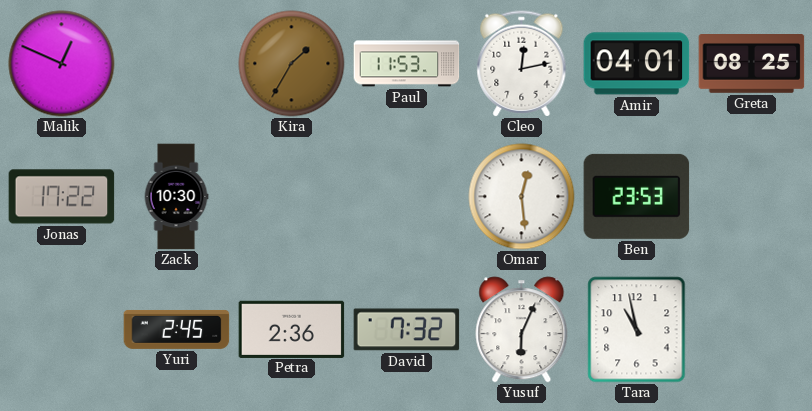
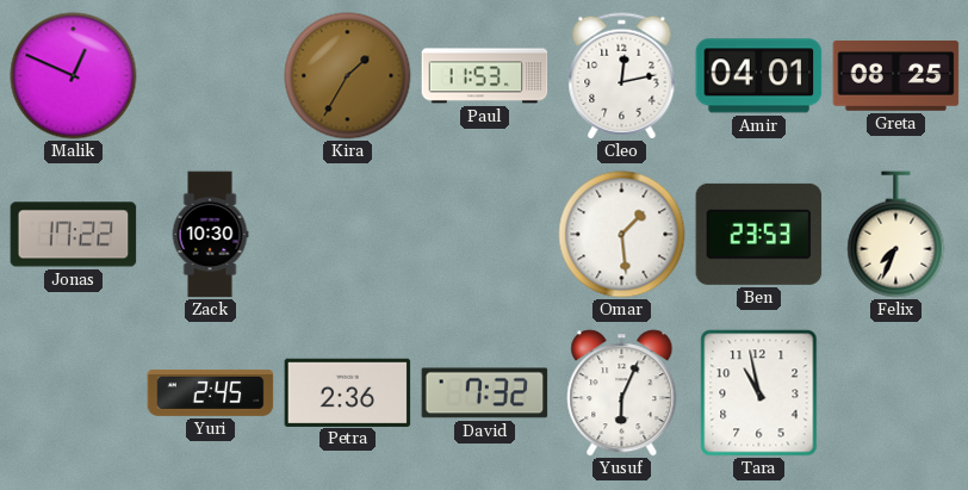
Omar: 12:29 -> 1:29
Felix: none -> 7:34
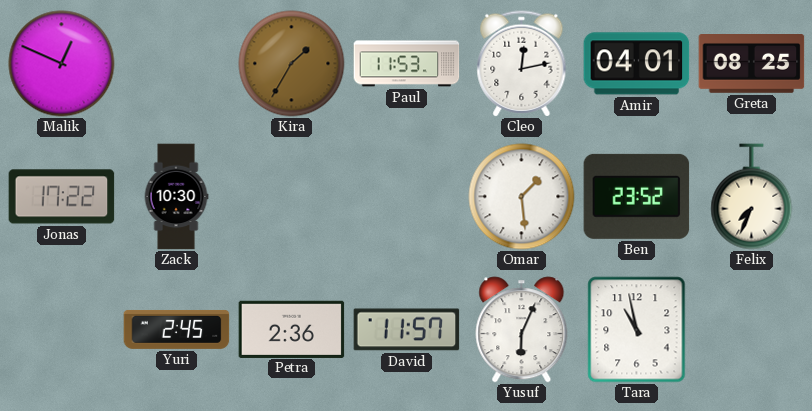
Ben: 23:53 -> 23:52
David: 7:32 -> 11:57
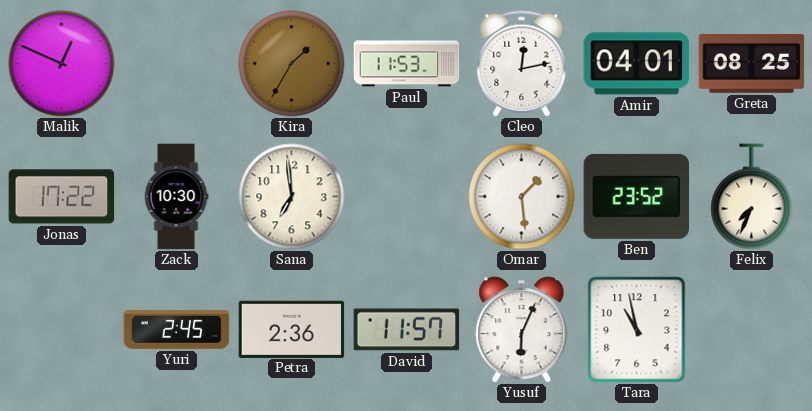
Sana: none -> 6:59
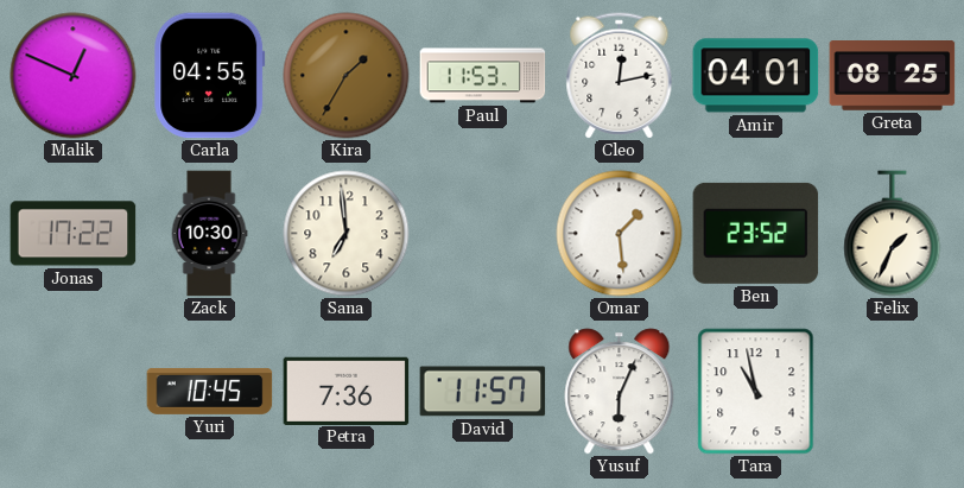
Carla: none -> 04:55
Felix: 7:34 -> 1:34
Yuri: 2:45 -> 10:45
Petra: 2:36 -> 7:36
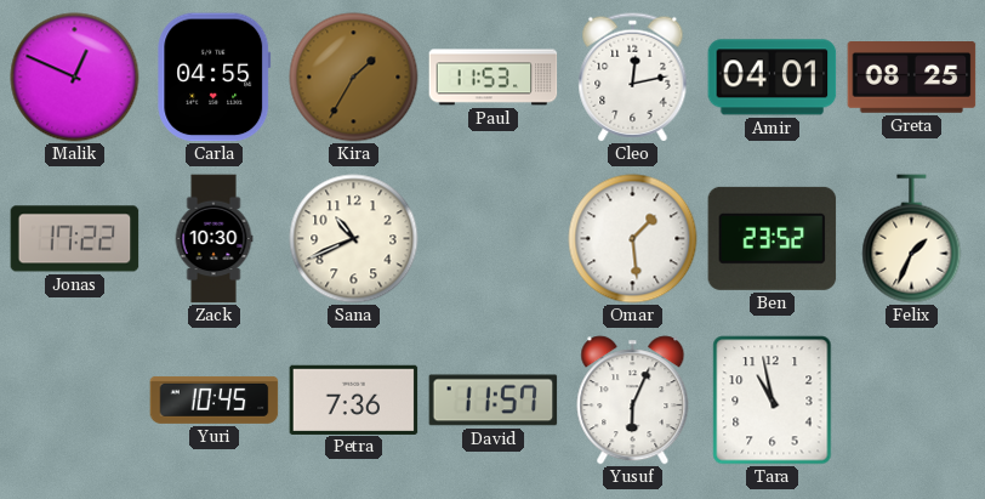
Sana: 6:59 -> 10:41
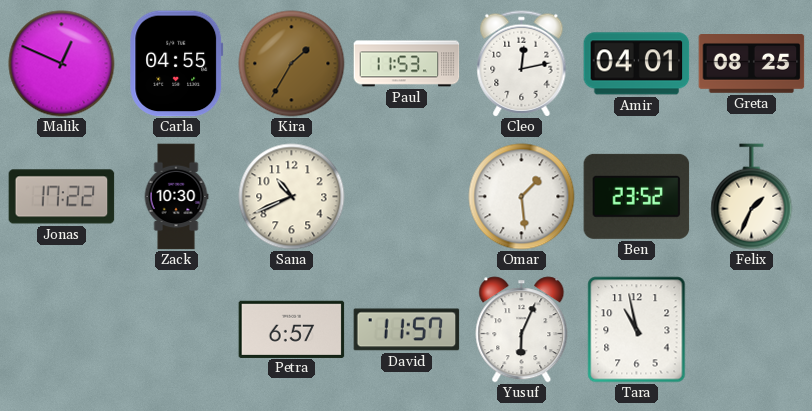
Yuri: 10:45 -> none
Petra: 7:36 -> 6:57
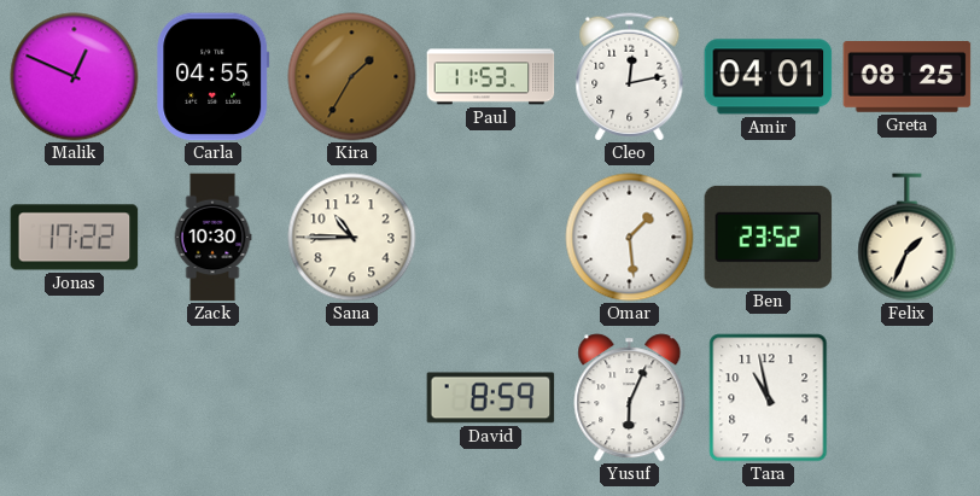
Sana: 10:41 -> 10:45
Petra: 6:57 -> none
David: 11:57 -> 8:59
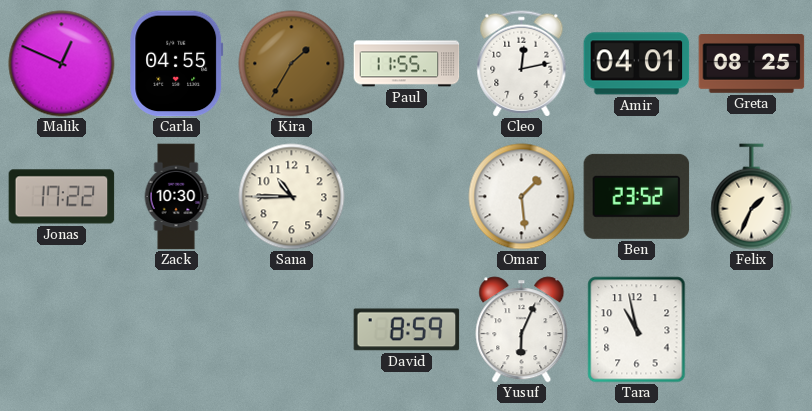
Paul: 11:53 -> 11:55
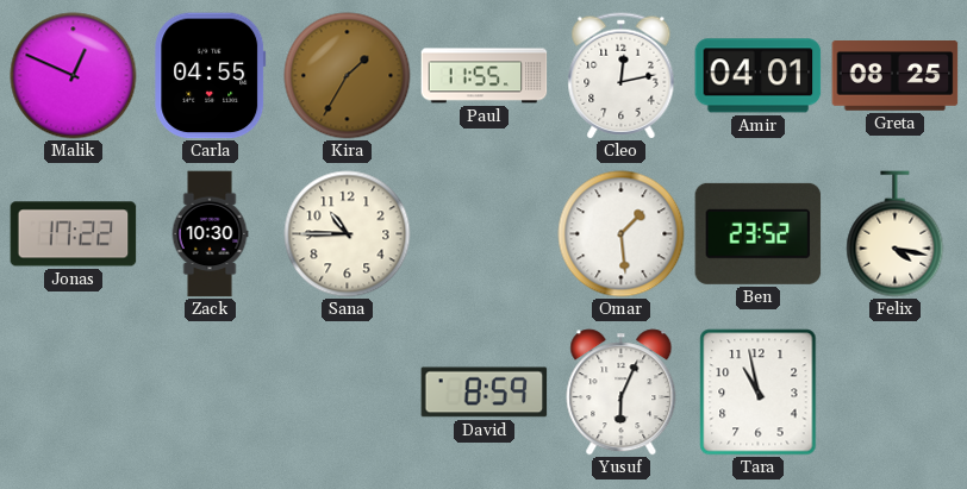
Felix: 1:34 -> 4:17
